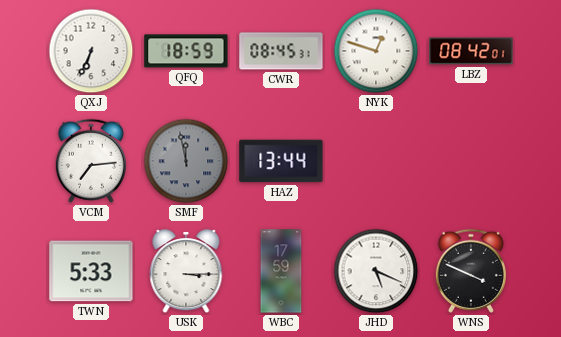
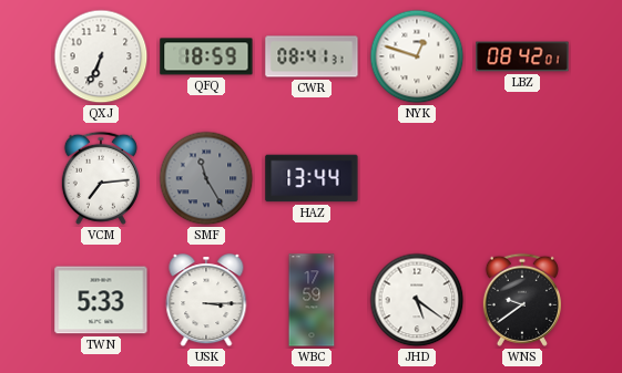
CWR: 08:45 -> 08:41
SMF: 11:58 -> 11:25
JHD: 5:19 -> 5:21
WNS: 3:49 -> 9:39
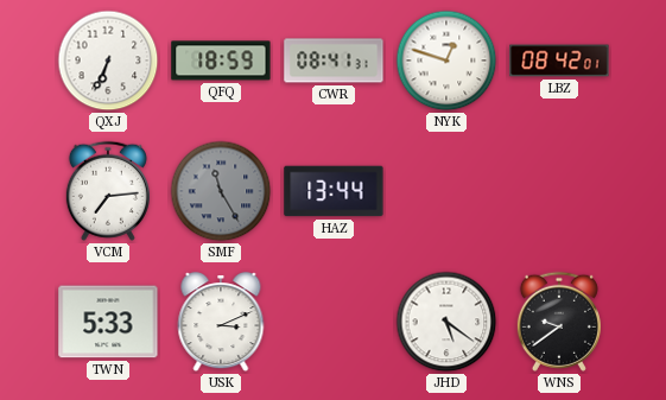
USK: 3:15 -> 3:11
WBC: 17:59 -> none
